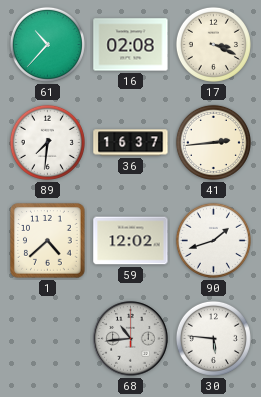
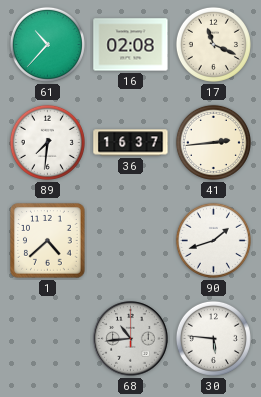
17: 3:19 -> 11:19
59: 12:02 -> none
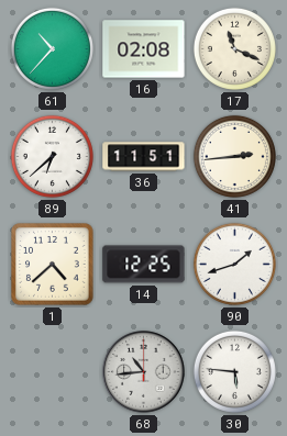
89: 7:31 -> 6:38
36: 16:37 -> 11:51
14: none -> 12:25
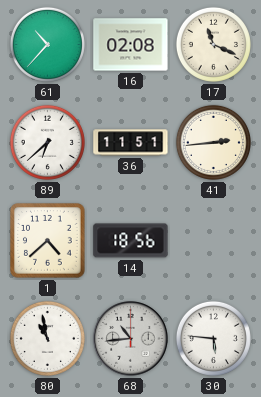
14: 12:25 -> 18:56
90: 1:42 -> none
80: none -> 10:58
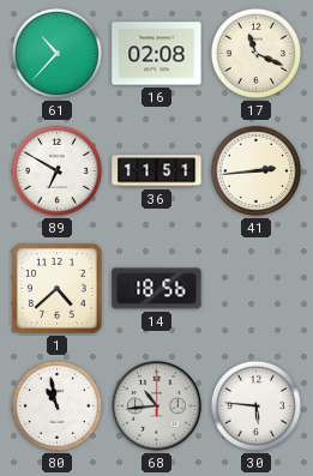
89: 6:38 -> 6:50
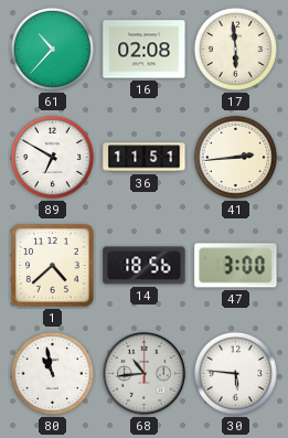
17: 11:19 -> 5:59
47: none -> 3:00
